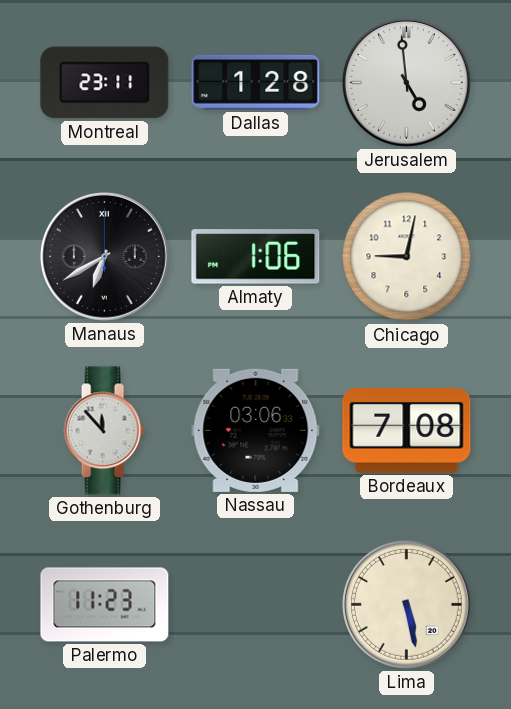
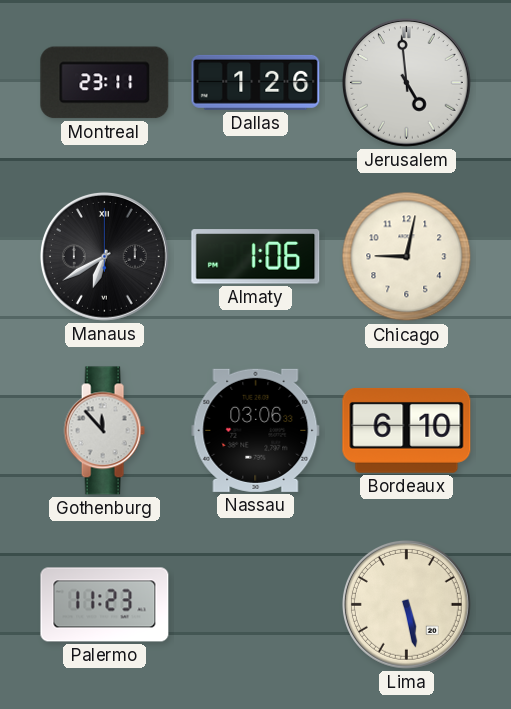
Dallas: 1:28 -> 1:26
Bordeaux: 7:08 -> 6:10
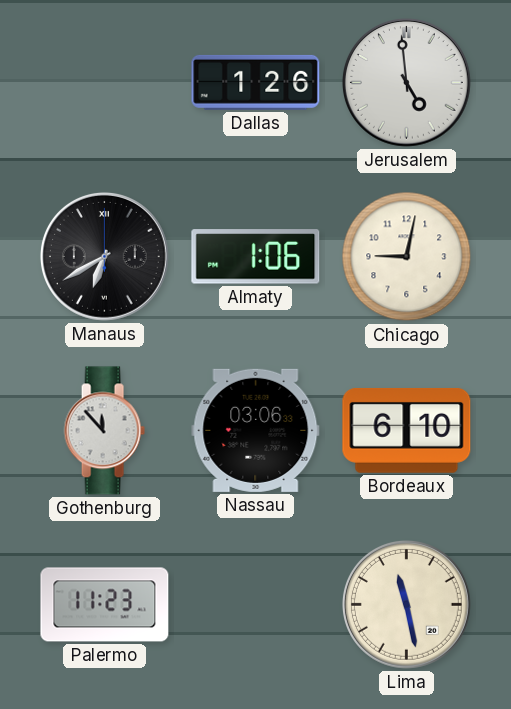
Montreal: 23:11 -> none
Lima: 5:28 -> 11:28
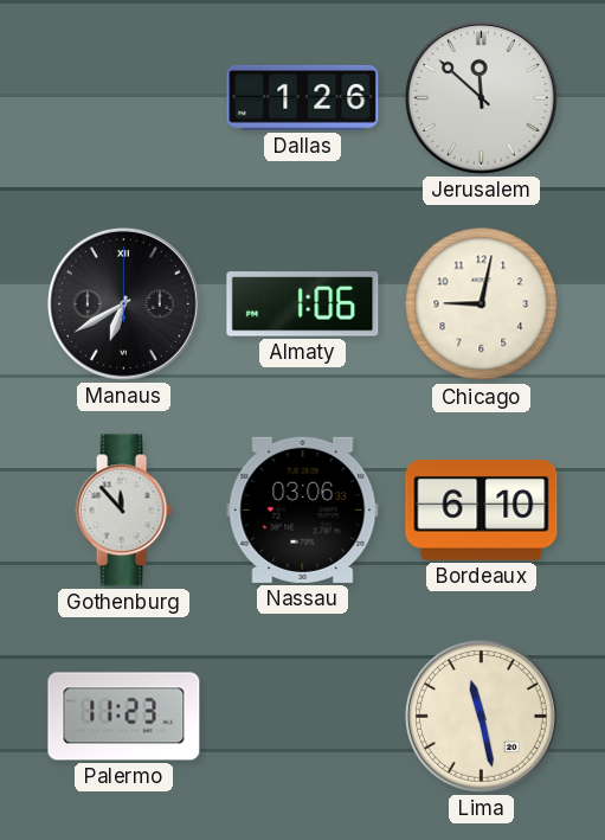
Jerusalem: 4:59 -> 11:52
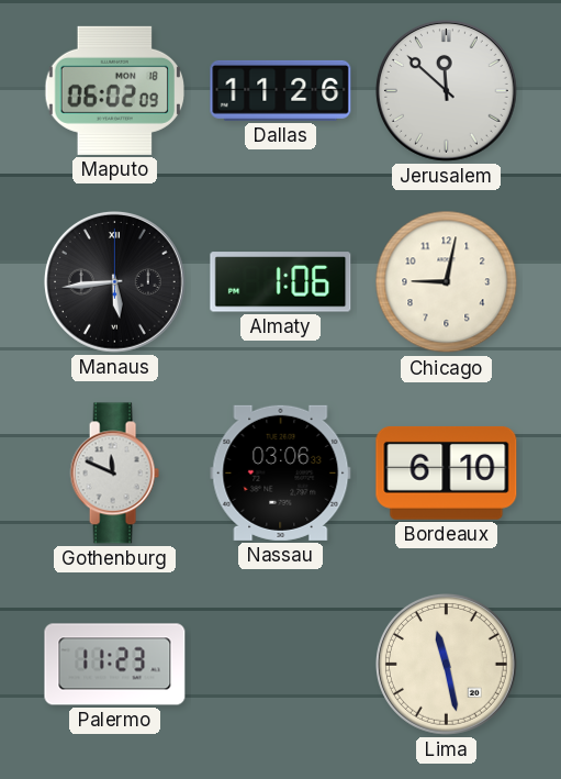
Maputo: none -> 06:02
Dallas: 1:26 -> 11:26
Manaus: 6:40 -> 5:44
Gothenburg: 11:53 -> 11:49
